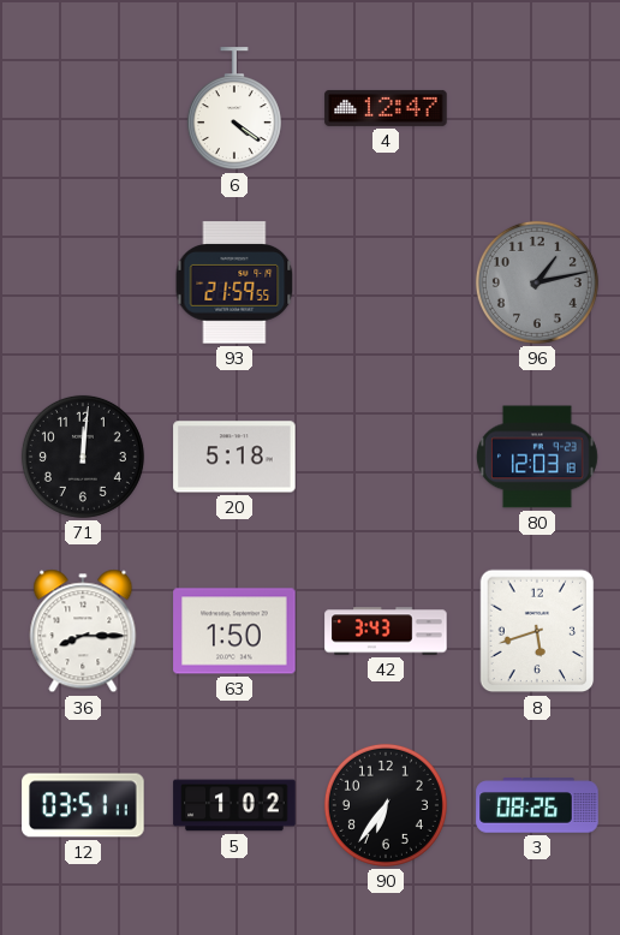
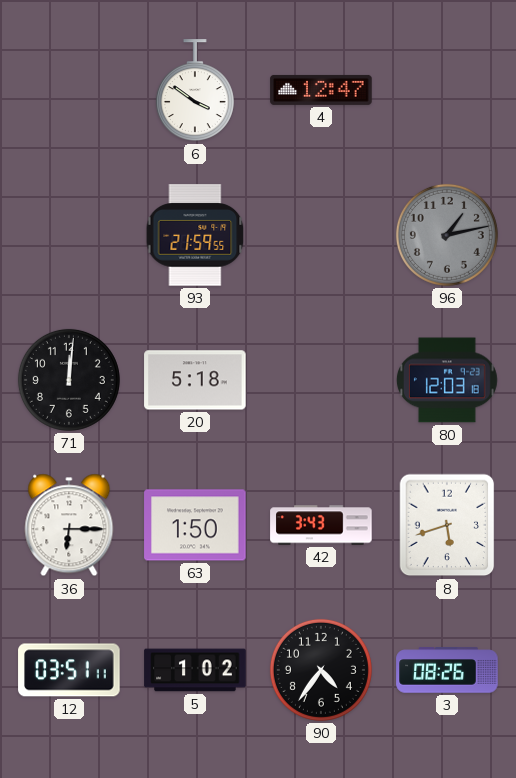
6: 4:21 -> 3:51
36: 8:15 -> 6:15
90: 6:36 -> 4:36
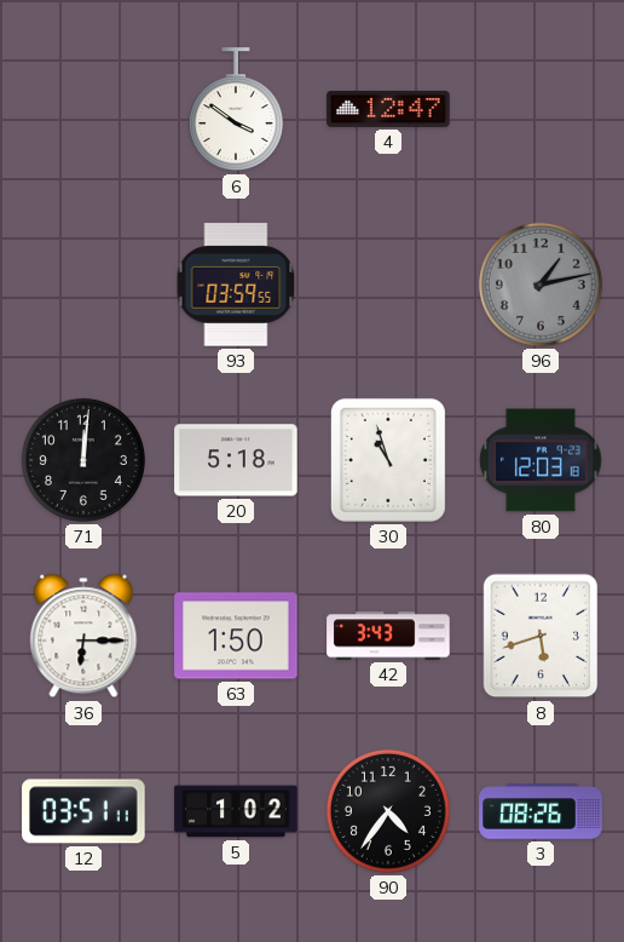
93: 21:59 -> 03:59
30: none -> 10:57
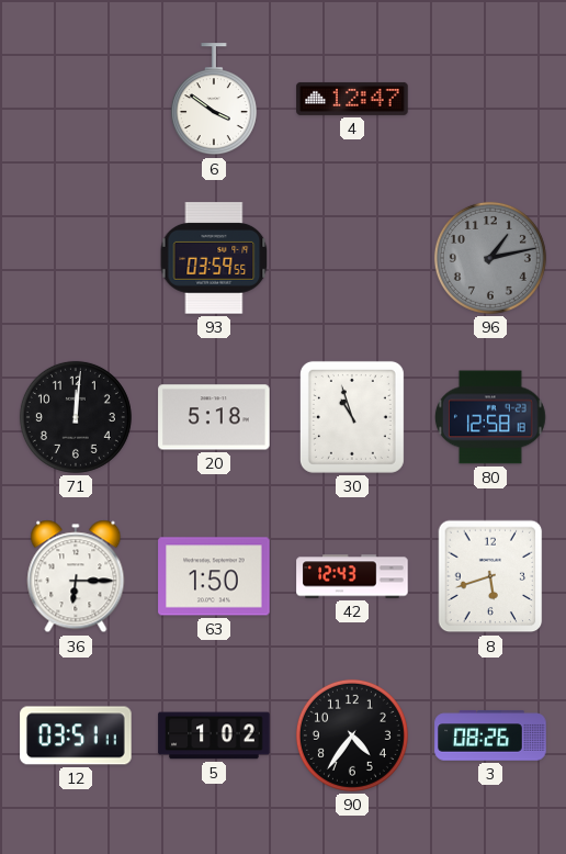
80: 12:03 -> 12:58
42: 3:43 -> 12:43
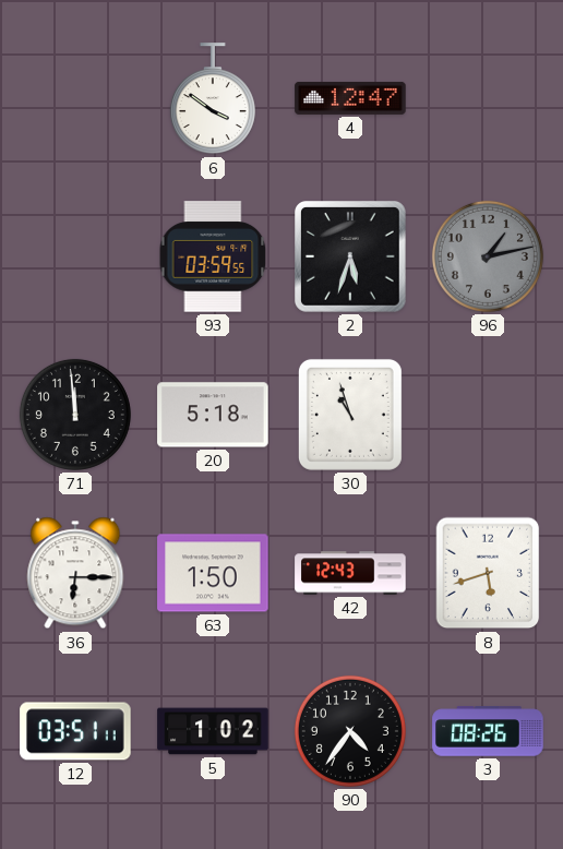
2: none -> 5:33
71: 12:01 -> 11:59
80: 12:58 -> none
